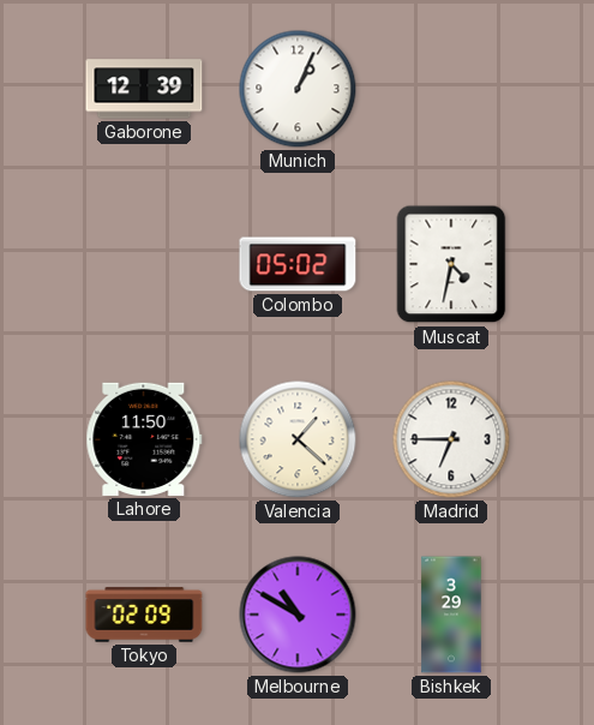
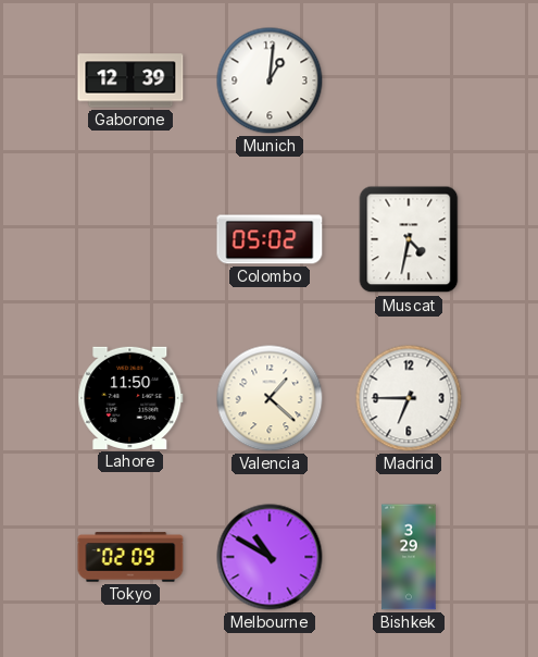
Munich: 1:04 -> 1:01
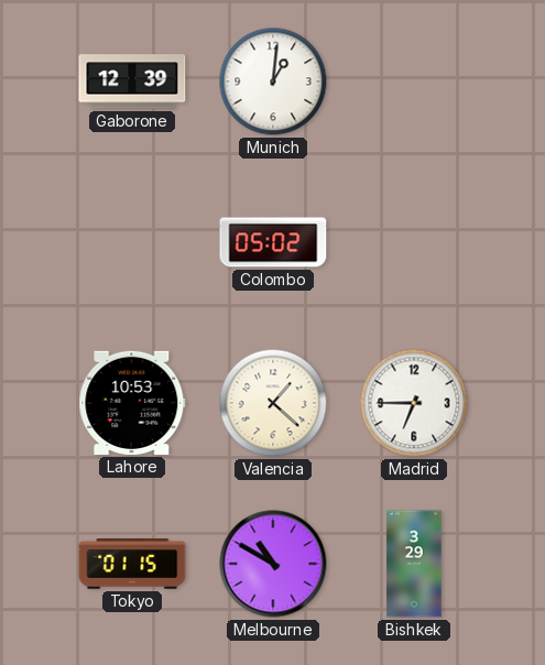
Muscat: 4:32 -> none
Lahore: 11:50 -> 10:53
Tokyo: 02:09 -> 01:15
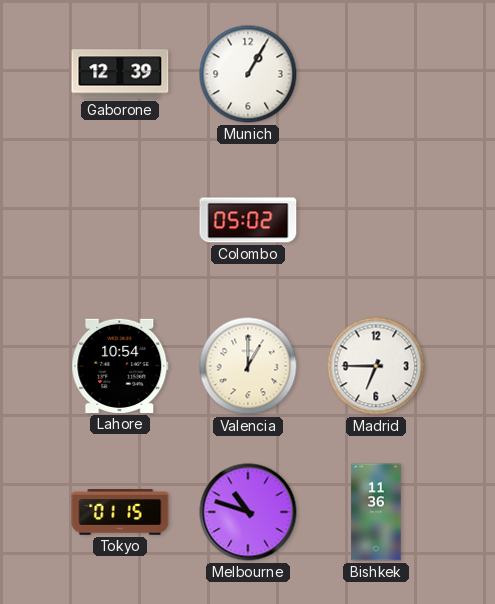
Munich: 1:01 -> 1:05
Lahore: 10:53 -> 10:54
Valencia: 1:22 -> 1:00
Melbourne: 10:50 -> 10:48
Bishkek: 3:29 -> 11:36
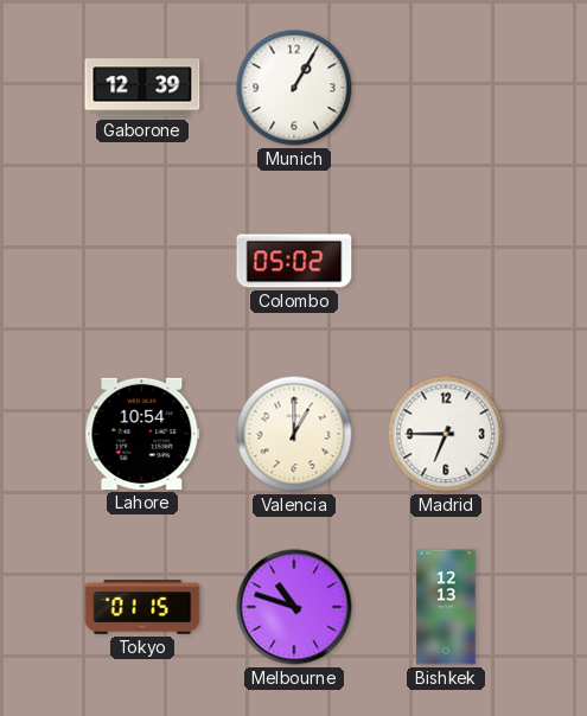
Bishkek: 11:36 -> 12:13
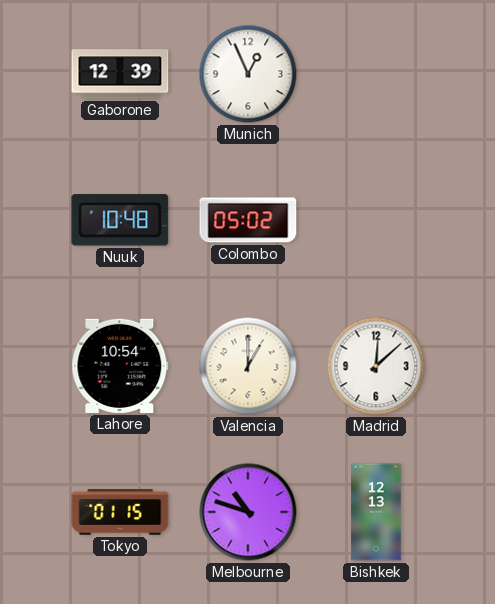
Munich: 1:05 -> 12:56
Nuuk: none -> 10:48
Madrid: 6:45 -> 12:08
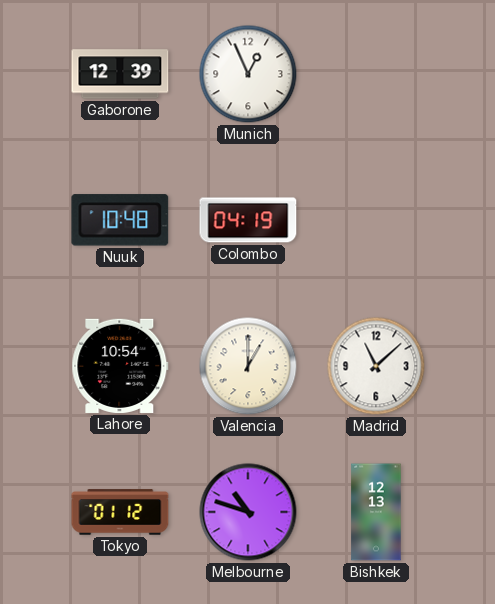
Colombo: 05:02 -> 04:19
Madrid: 12:08 -> 11:08
Tokyo: 01:15 -> 01:12
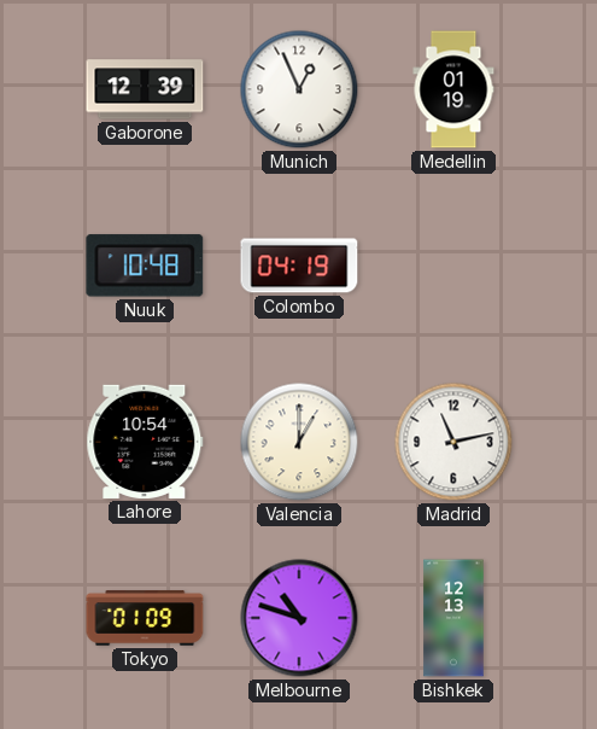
Medellin: none -> 01:19
Madrid: 11:08 -> 11:13
Tokyo: 01:12 -> 01:09
